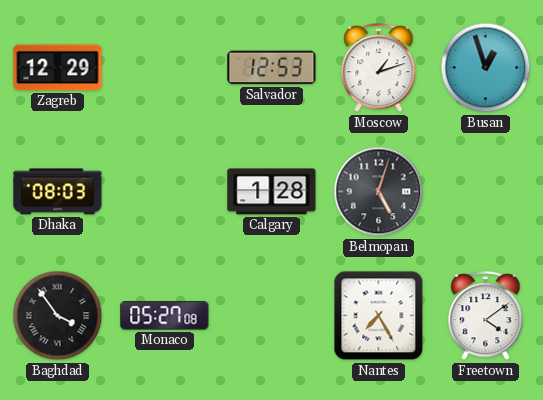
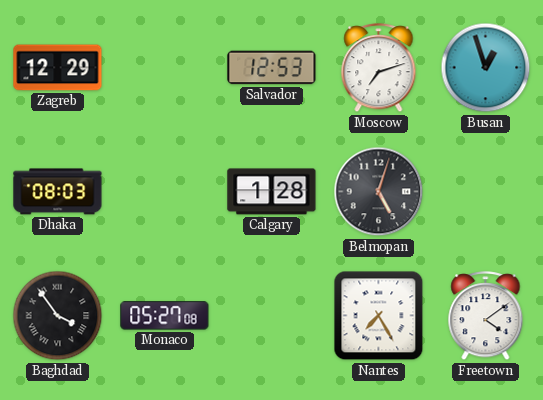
Moscow: 1:12 -> 7:12
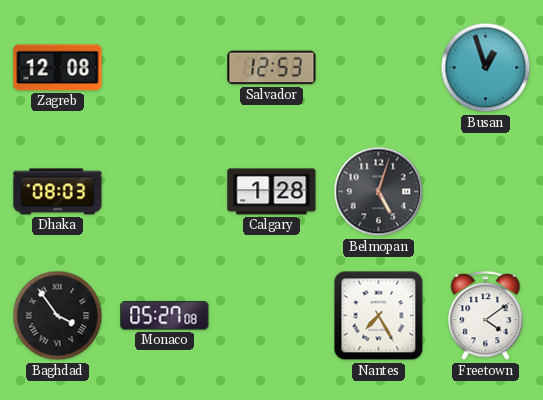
Zagreb: 12:29 -> 12:08
Moscow: 7:12 -> none
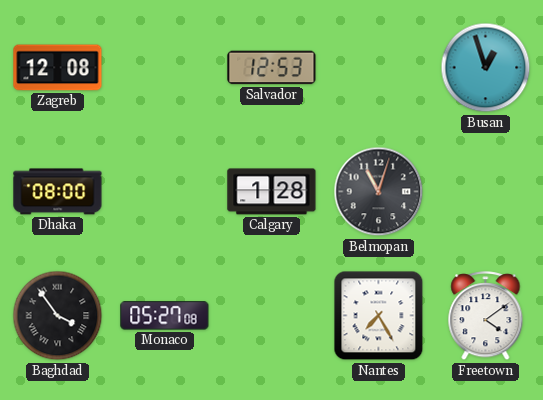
Dhaka: 08:03 -> 08:00
Belmopan: 5:03 -> 11:03
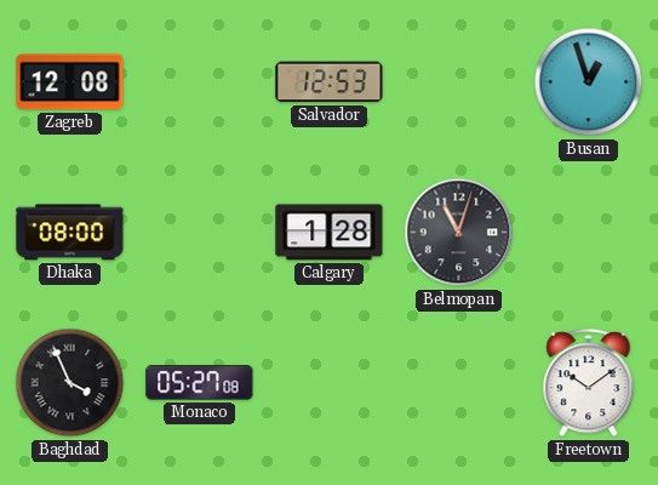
Baghdad: 3:54 -> 3:56
Nantes: 7:25 -> none
Freetown: 4:09 -> 10:09
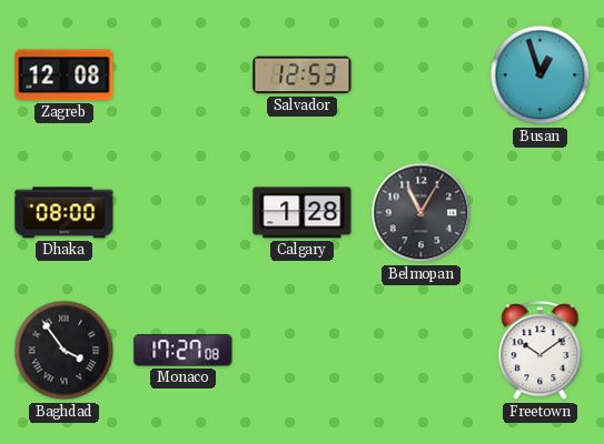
Belmopan: 11:03 -> 11:05
Baghdad: 3:56 -> 3:54
Monaco: 05:27 -> 17:27
